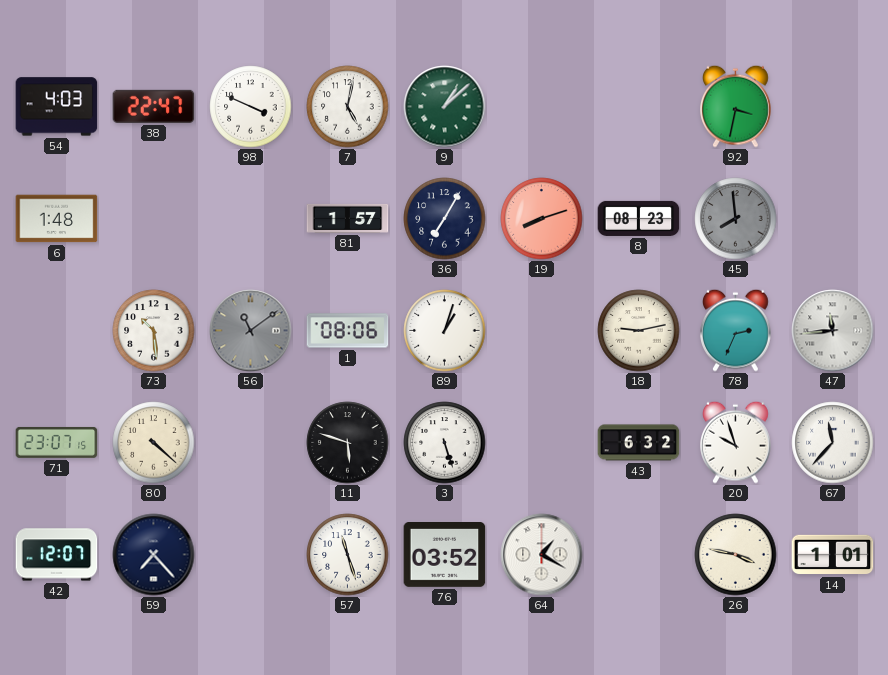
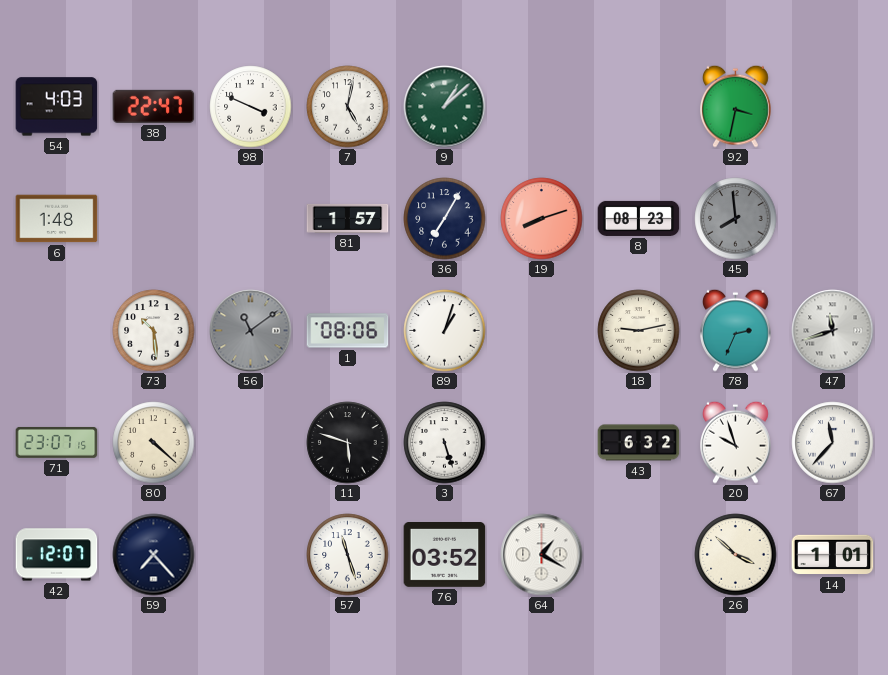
47: 11:44 -> 11:42
26: 3:47 -> 3:52
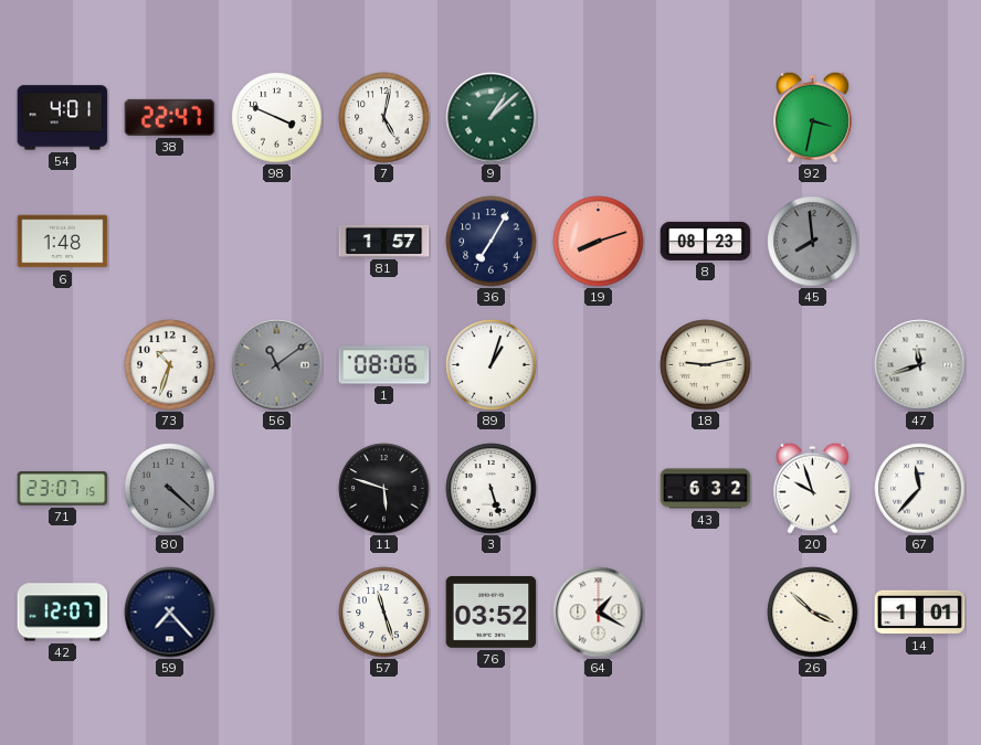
54: 4:03 -> 4:01
73: 10:29 -> 10:33
78: 2:34 -> none
80 dial: cream -> grey
